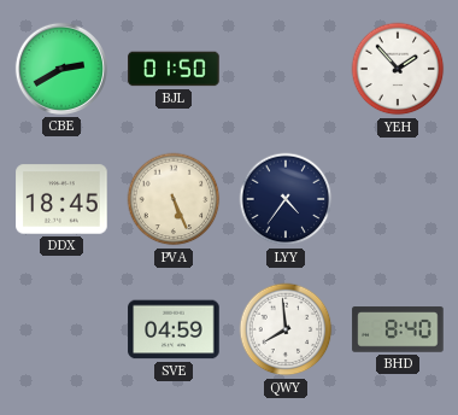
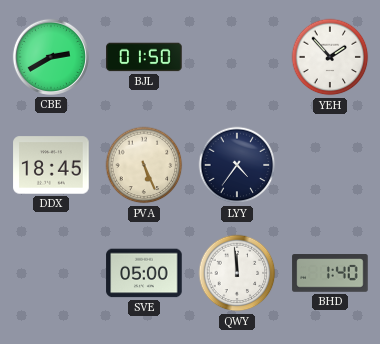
SVE: 04:59 -> 05:00
QWY: 7:59 -> 11:59
BHD: 8:40 -> 1:40
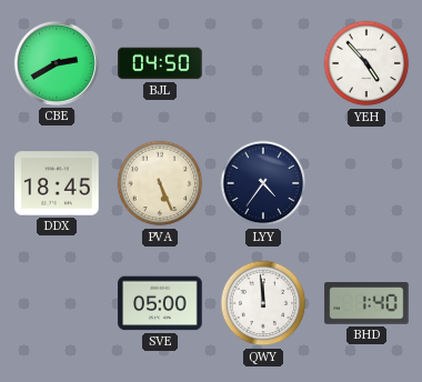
BJL: 01:50 -> 04:50
YEH: 1:53 -> 4:53
